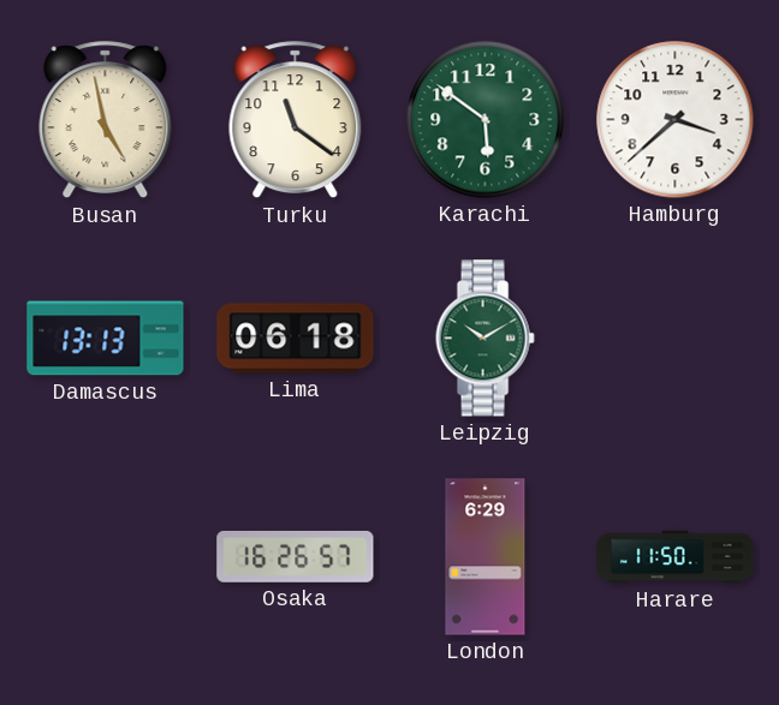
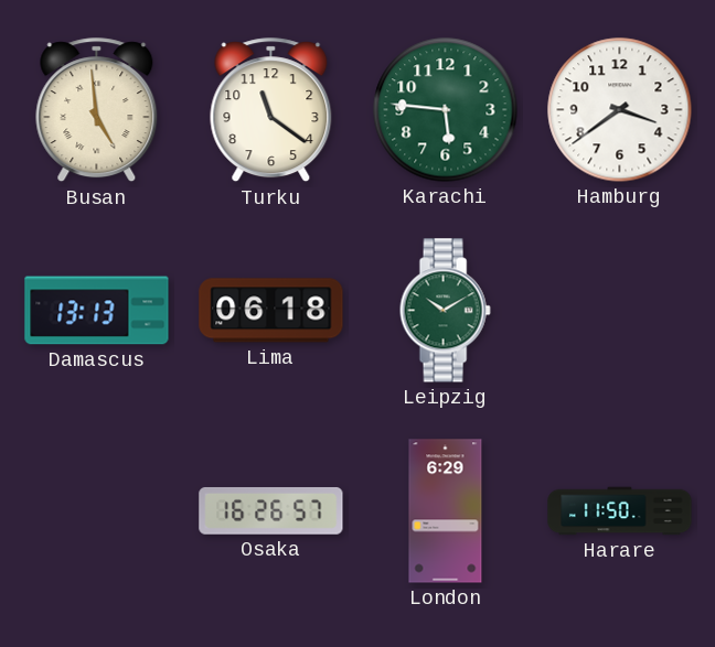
Busan: 4:58 -> 4:59
Karachi: 5:51 -> 5:46
Hamburg: 3:38 -> 3:39
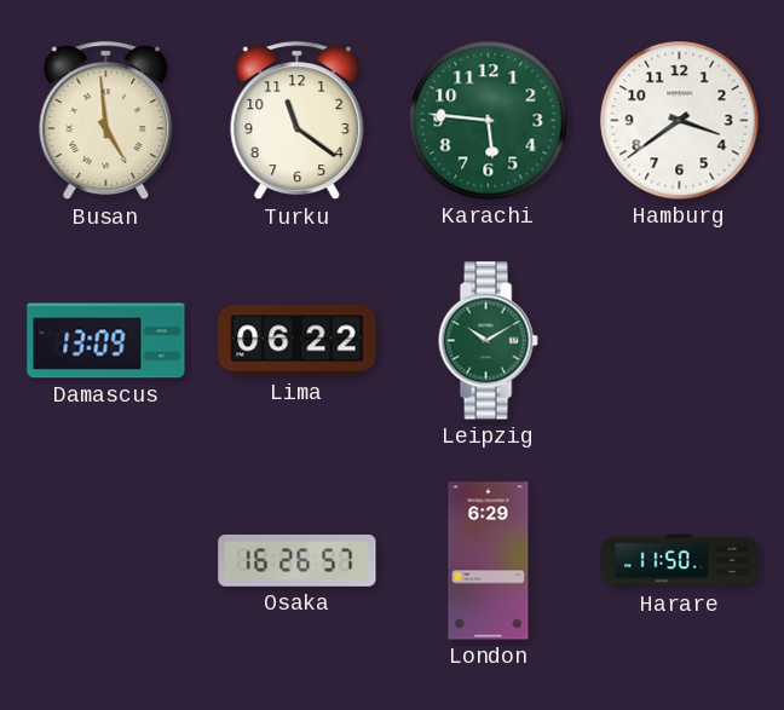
Damascus: 13:13 -> 13:09
Lima: 06:18 -> 06:22
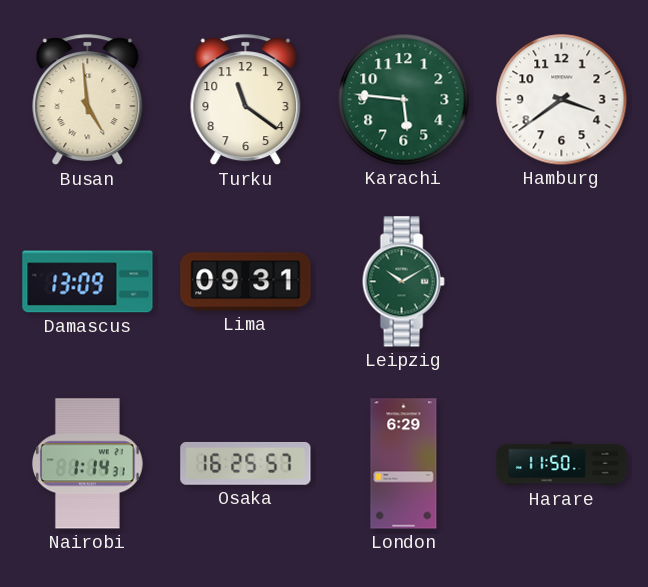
Lima: 06:22 -> 09:31
Nairobi: none -> 1:14
Osaka: 16:26 -> 16:25
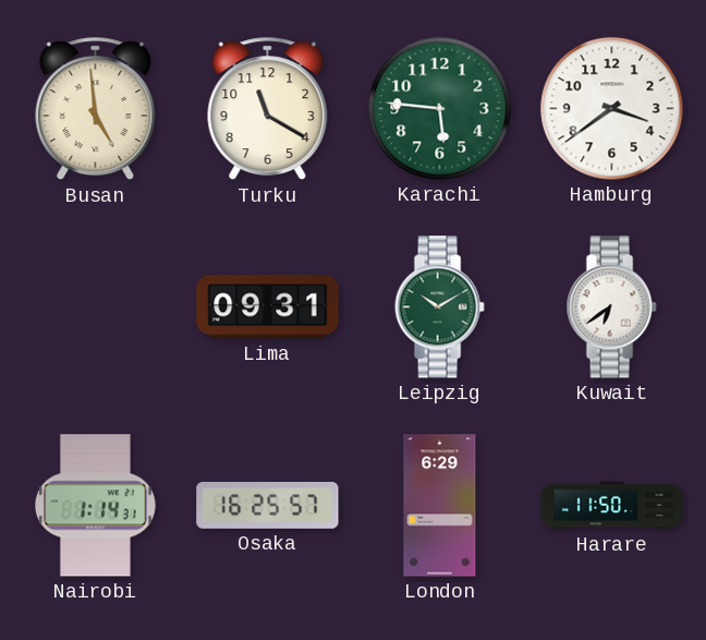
Turku: 11:21 -> 11:20
Damascus: 13:09 -> none
Kuwait: none -> 6:39
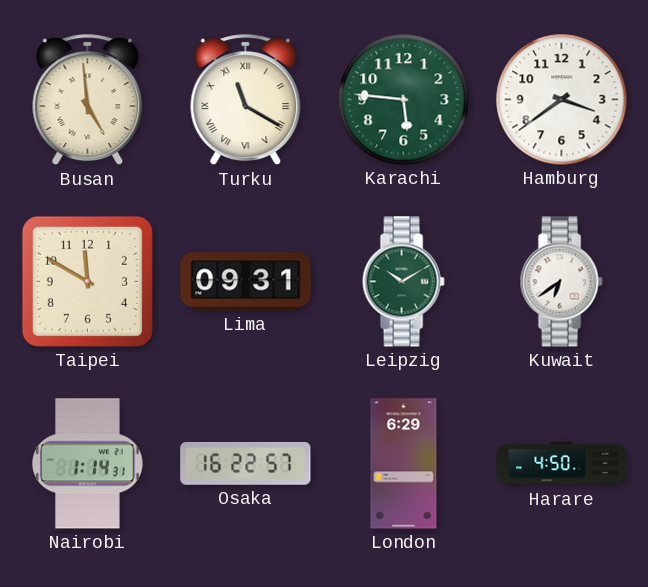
Turku numerals: Arabic -> Roman
Taipei: none -> 11:50
Osaka: 16:25 -> 16:22
Harare: 11:50 -> 4:50
